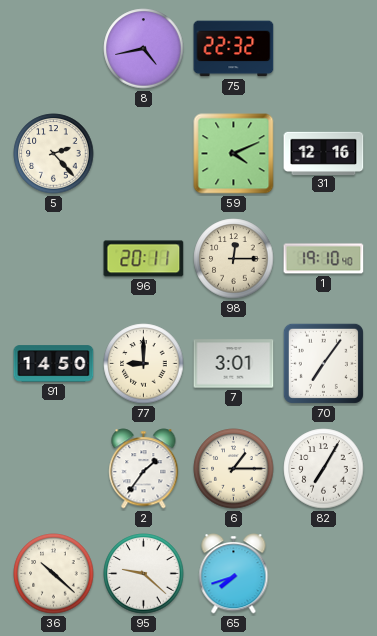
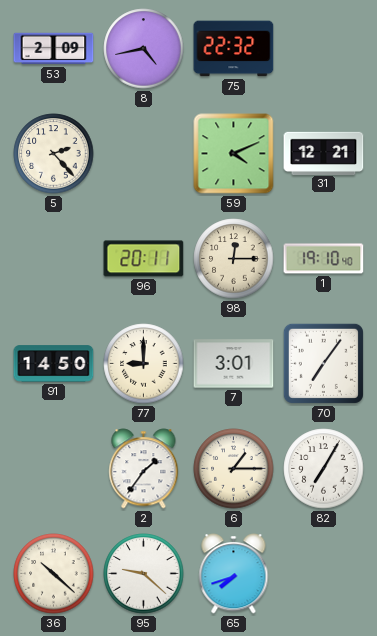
53: none -> 2:09
31: 12:16 -> 12:21
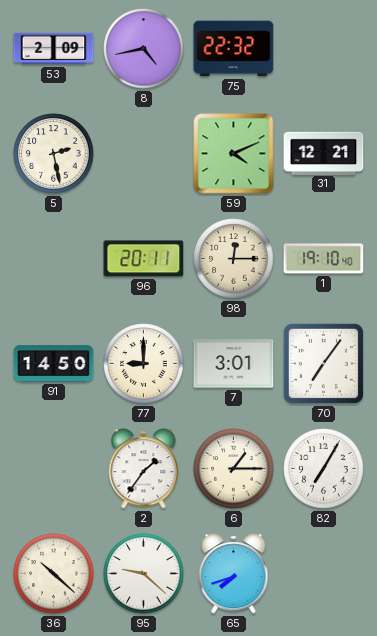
5: 2:23 -> 2:28
